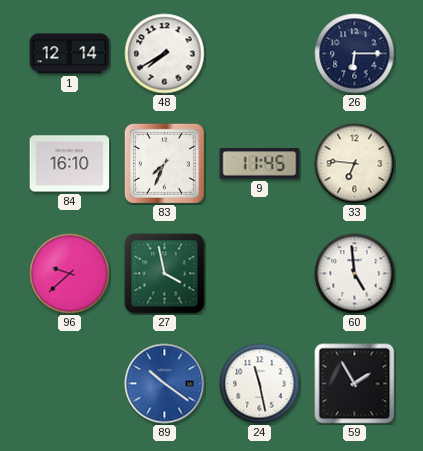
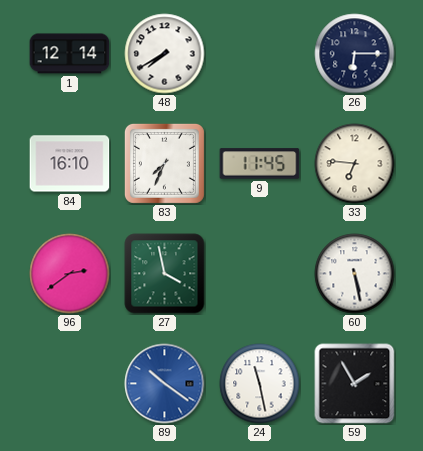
96: 9:38 -> 2:39
60: 4:59 -> 5:28
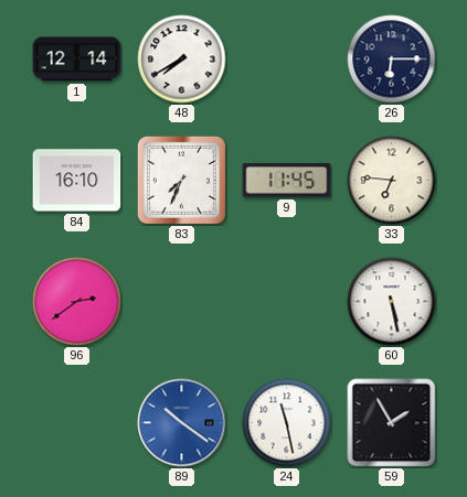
27: 3:58 -> none
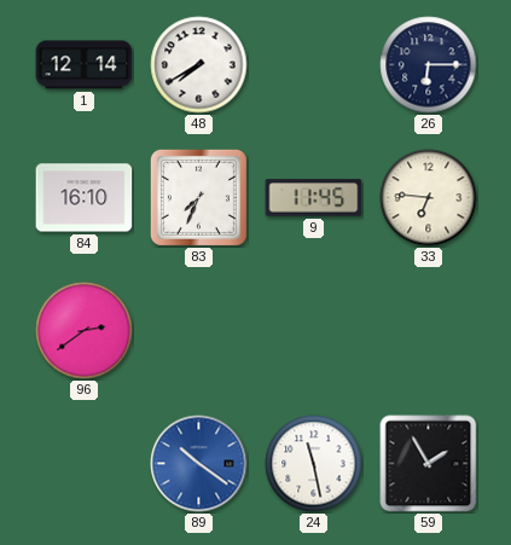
60: 5:28 -> none
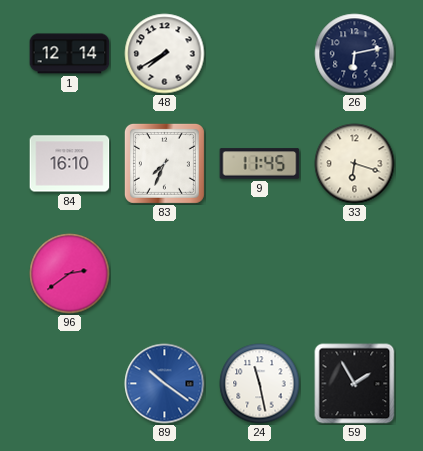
26: 6:15 -> 6:13
33: 6:46 -> 6:18
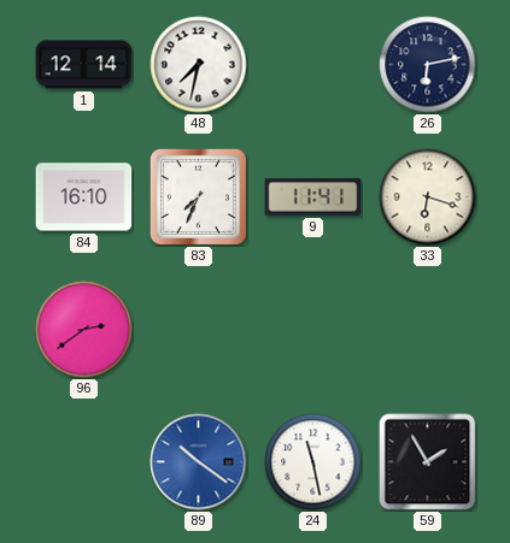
48: 7:40 -> 7:32
9: 11:45 -> 11:41
